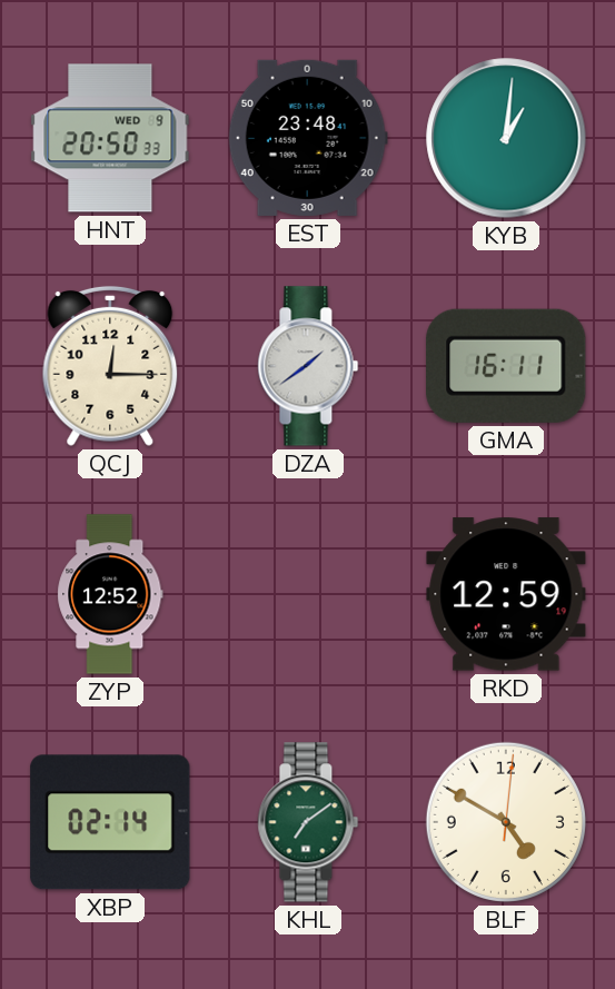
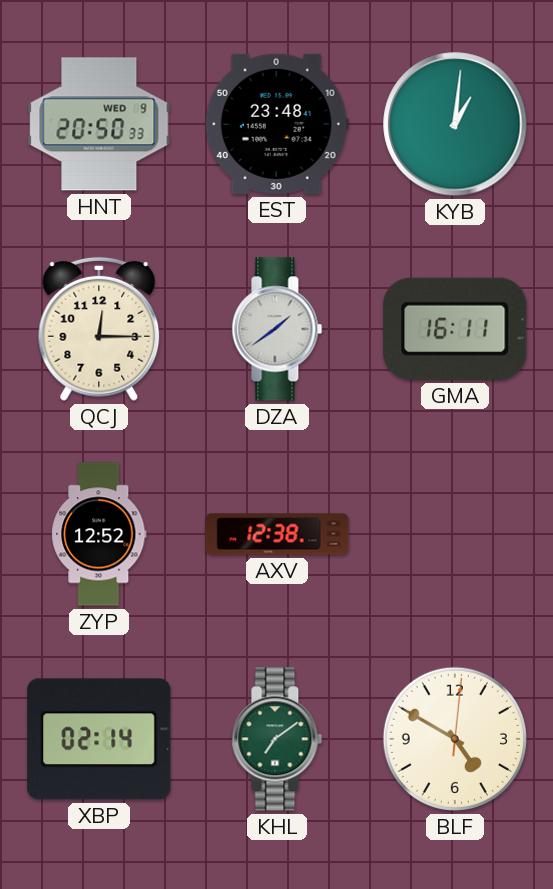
AXV: none -> 12:38
RKD: 12:59 -> none
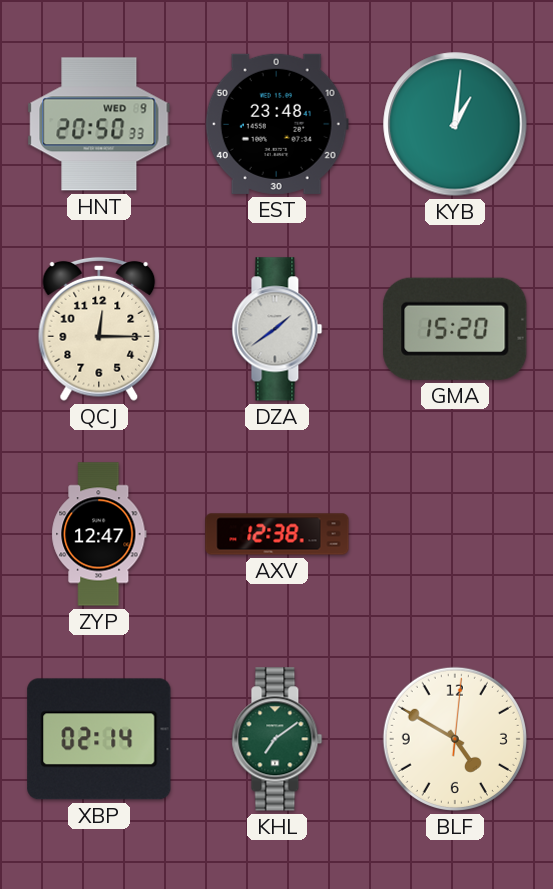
GMA: 16:11 -> 15:20
ZYP: 12:52 -> 12:47
